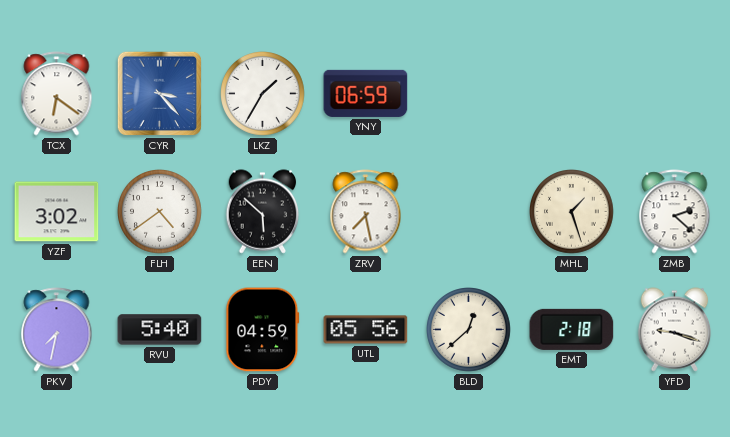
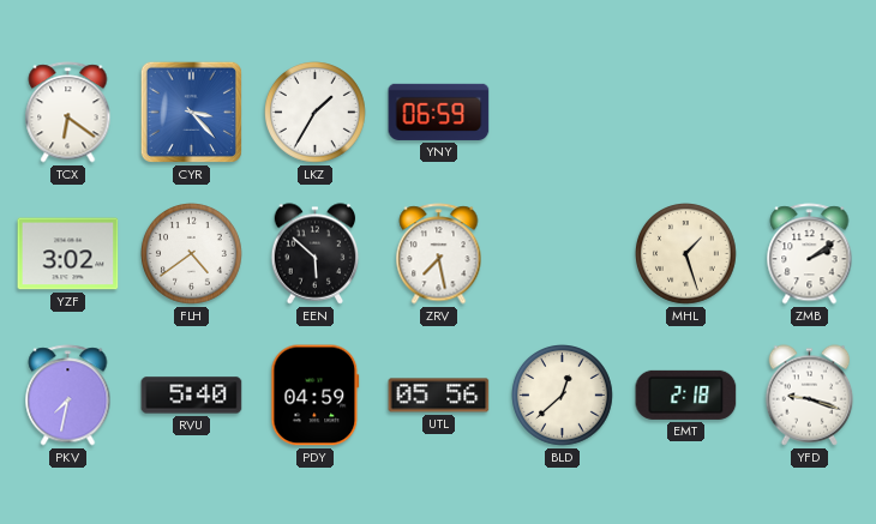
ZMB: 2:22 -> 2:09
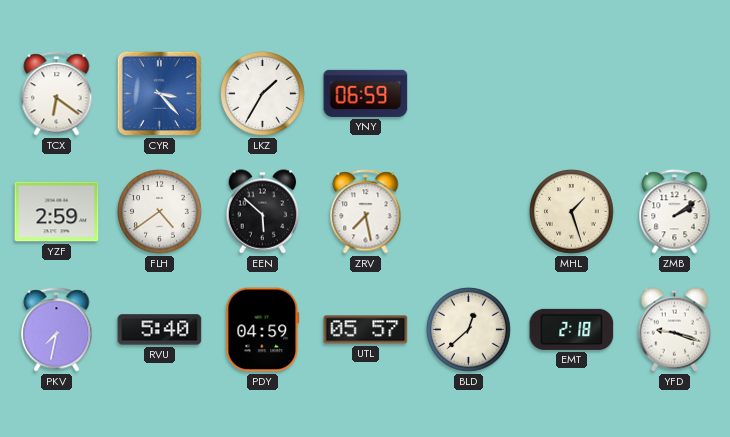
YZF: 3:02 -> 2:59
UTL: 05:56 -> 05:57
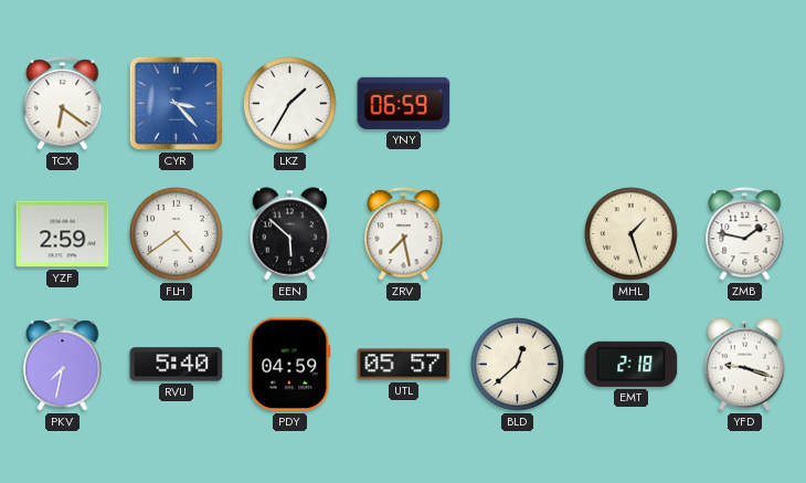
ZMB: 2:09 -> 1:47
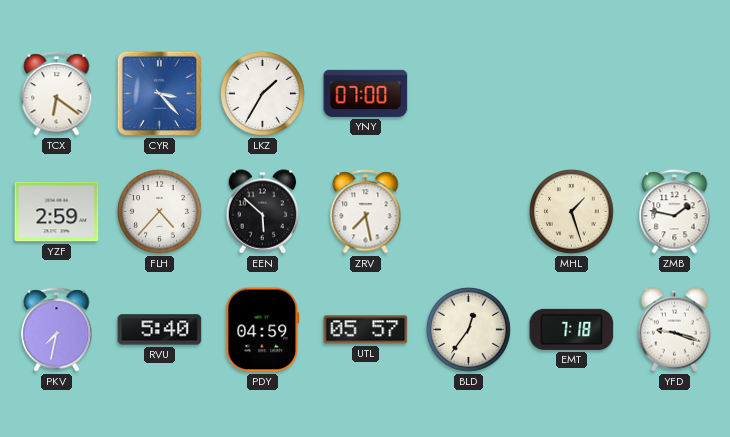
YNY: 06:59 -> 07:00
FLH: 4:39 -> 4:37
BLD: 12:38 -> 12:36
EMT: 2:18 -> 7:18
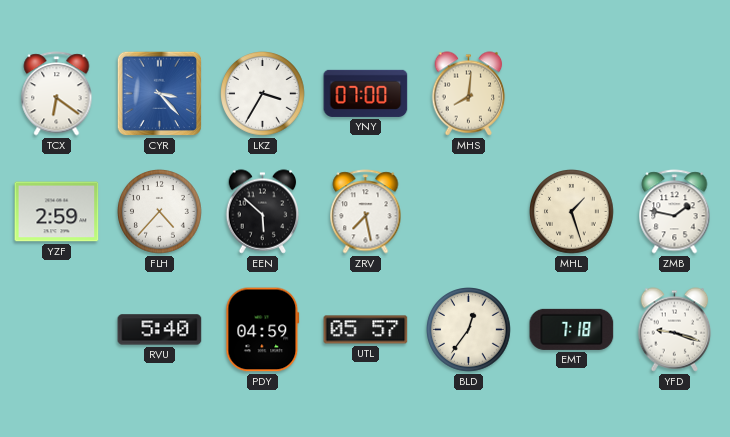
LKZ: 1:35 -> 3:35
MHS: none -> 8:01
PKV: 7:32 -> none
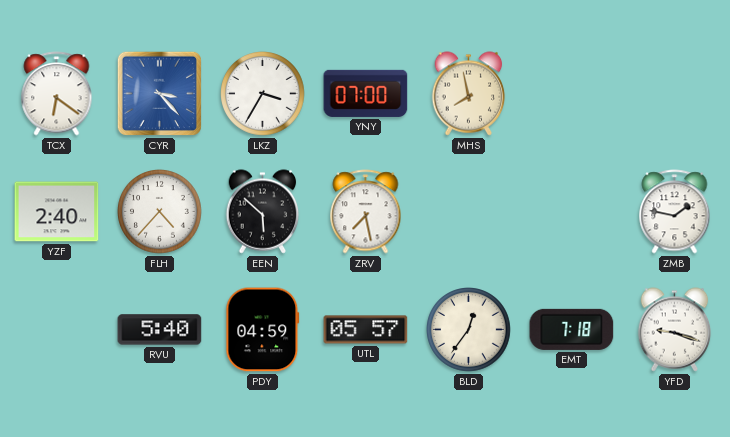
MHS: 8:01 -> 7:58
YZF: 2:59 -> 2:40
MHL: 1:27 -> none
